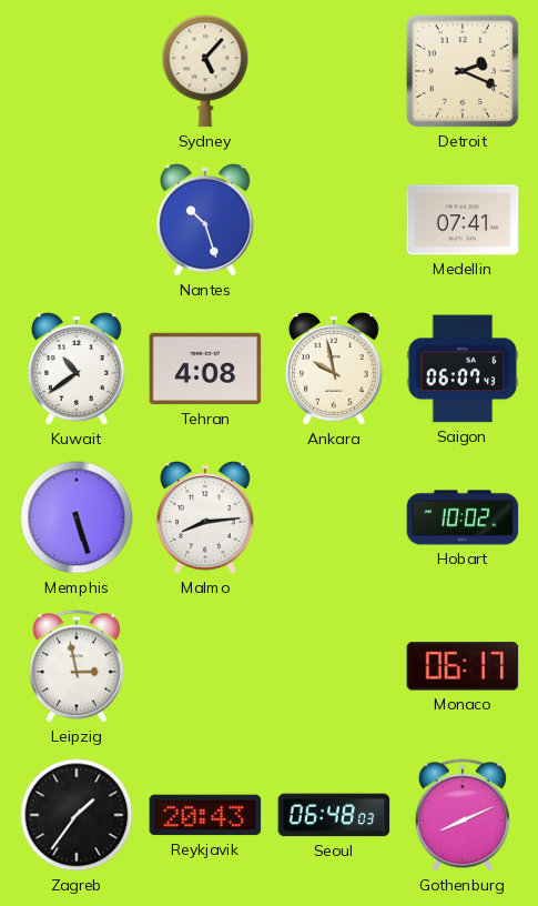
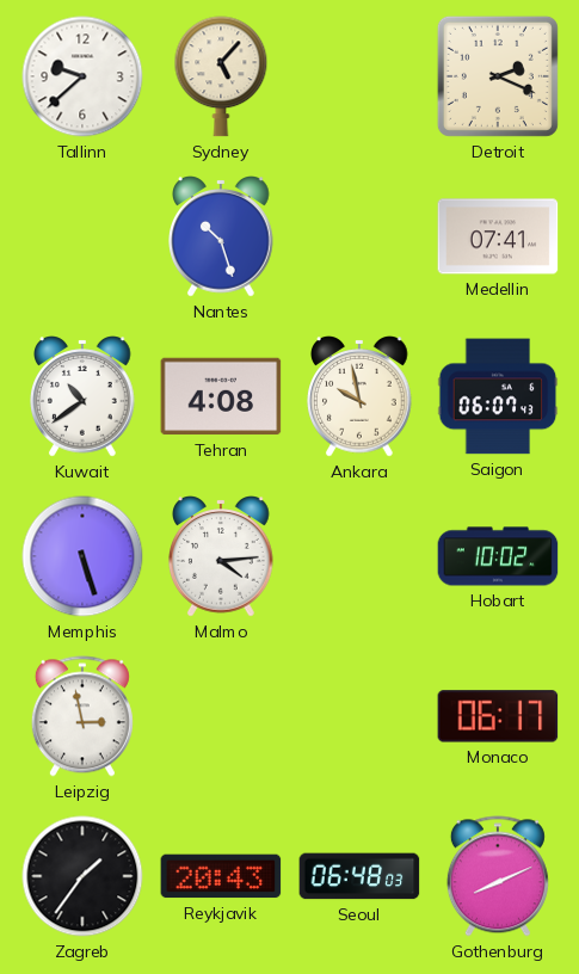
Tallinn: none -> 9:38
Malmo: 8:14 -> 4:14
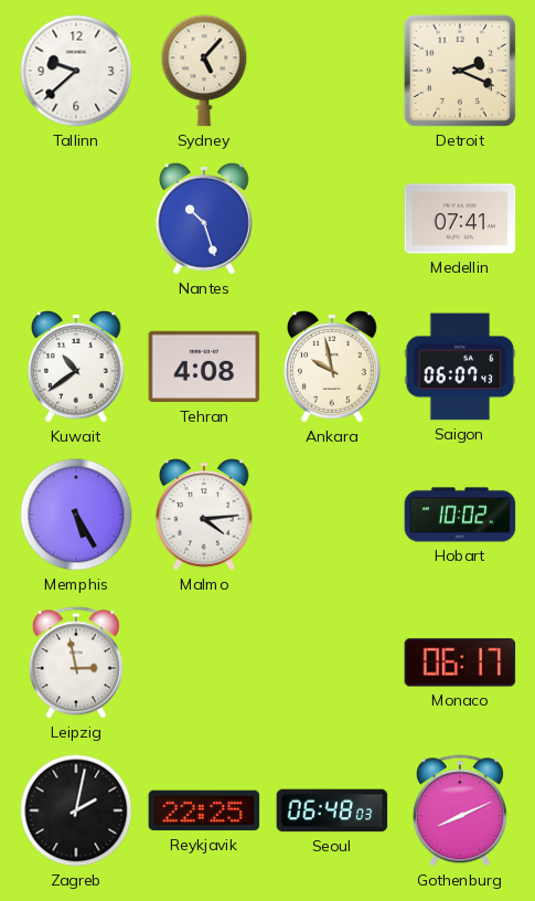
Memphis: 5:27 -> 5:25
Zagreb: 1:36 -> 2:02
Reykjavik: 20:43 -> 22:25
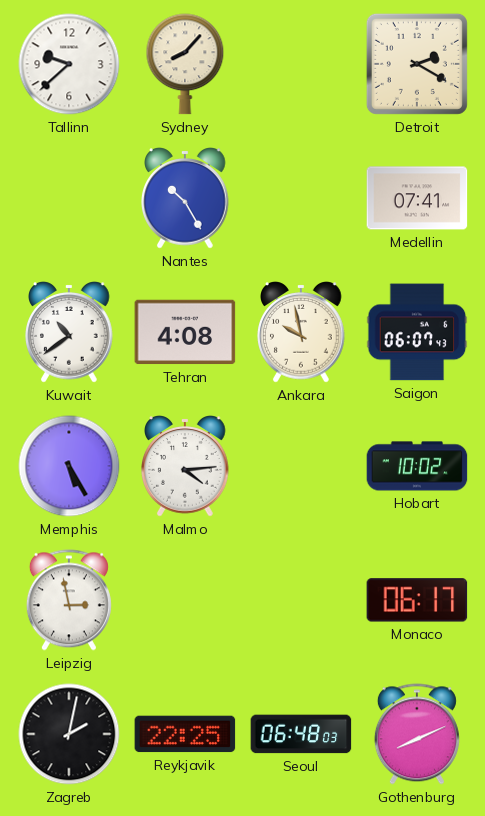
Sydney: 5:07 -> 8:07
Detroit: 2:19 -> 2:20
Nantes: 10:27 -> 10:25
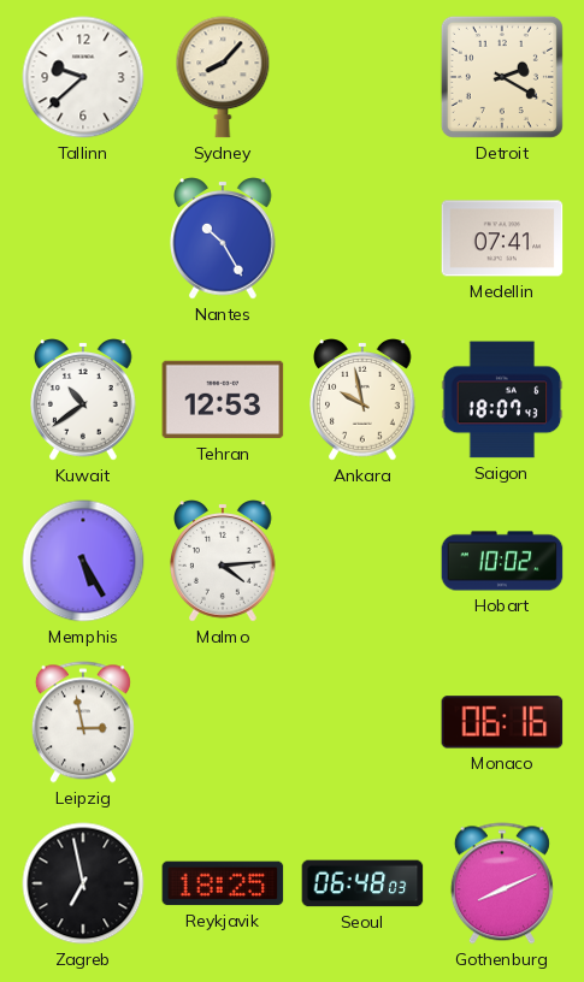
Tehran: 4:08 -> 12:53
Saigon: 06:07 -> 18:07
Monaco: 06:17 -> 06:16
Zagreb: 2:02 -> 6:58
Reykjavik: 22:25 -> 18:25
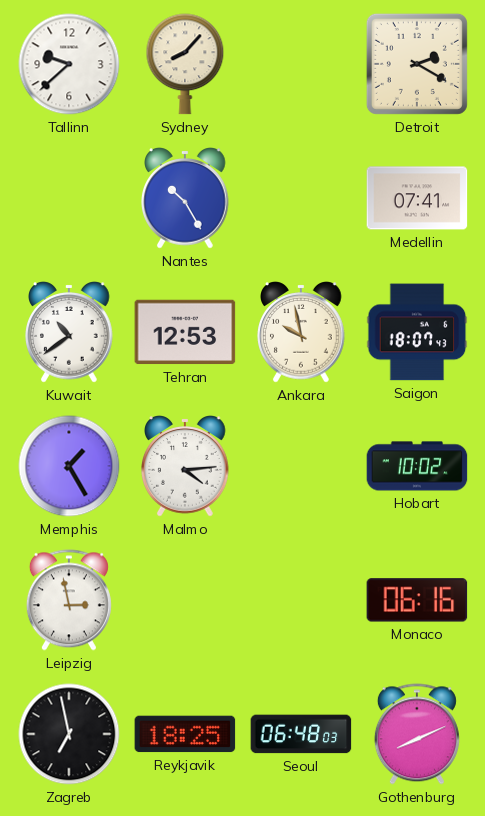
Memphis: 5:25 -> 1:25
